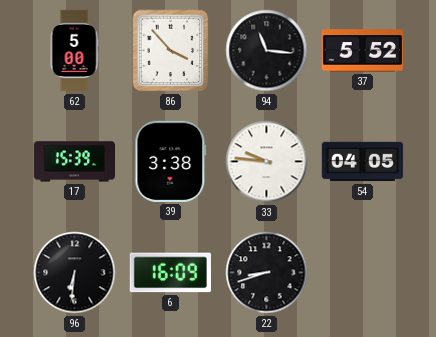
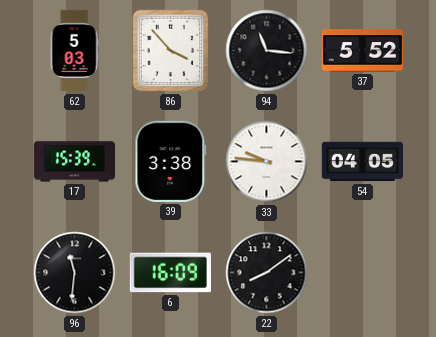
62: 5:00 -> 5:03
96: 6:31 -> 11:31
22: 8:42 -> 8:09
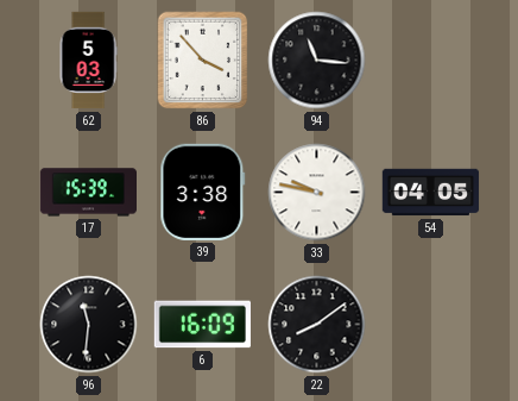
37: 5:52 -> none
33: 9:46 -> 9:47
